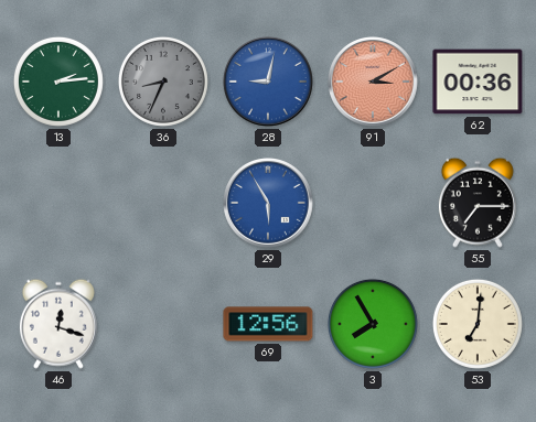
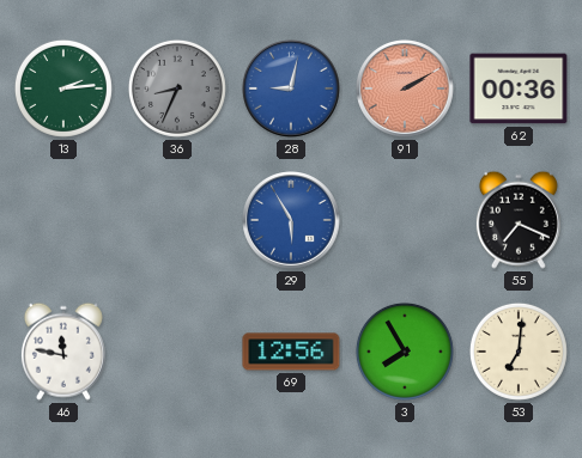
91: 3:10 -> 2:10
55: 7:15 -> 7:19
46: 12:18 -> 11:47
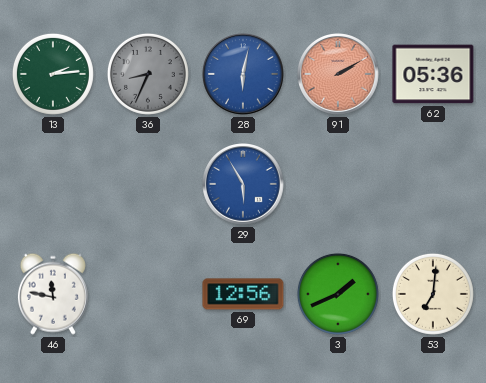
28: 9:02 -> 6:02
62: 00:36 -> 05:36
55: 7:19 -> none
3: 7:55 -> 1:41
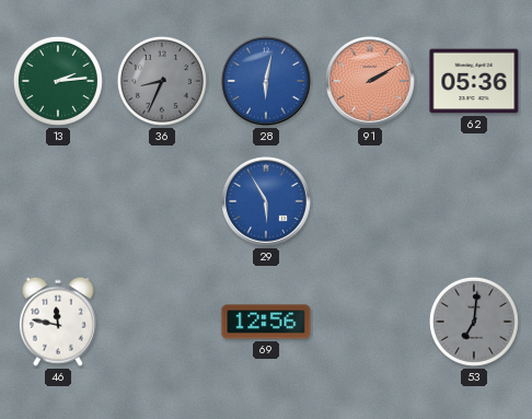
3: 1:41 -> none
53 dial: cream -> grey
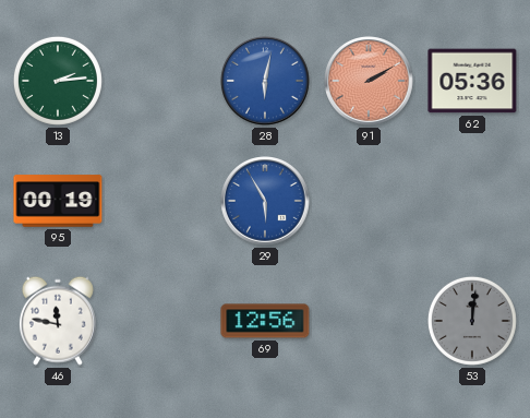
36: 8:34 -> none
95: none -> 00:19
53: 7:01 -> 12:01
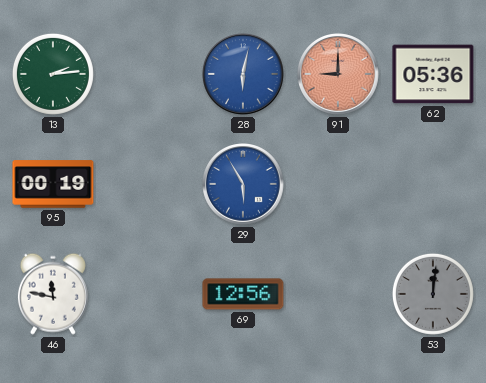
91: 2:10 -> 9:00
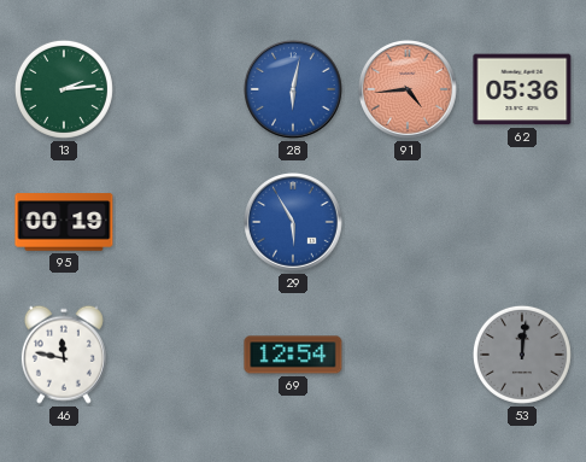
91: 9:00 -> 4:44
69: 12:56 -> 12:54
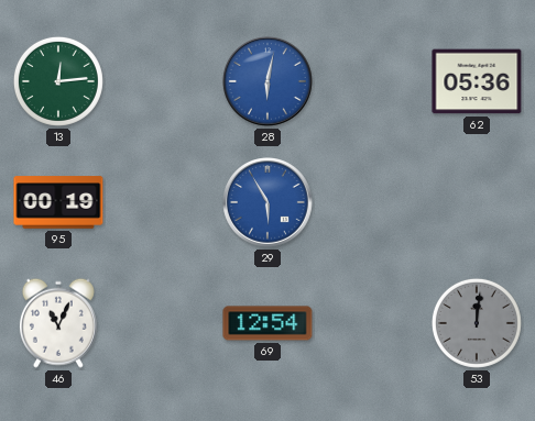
13: 2:14 -> 12:14
91: 4:44 -> none
46: 11:47 -> 11:04
